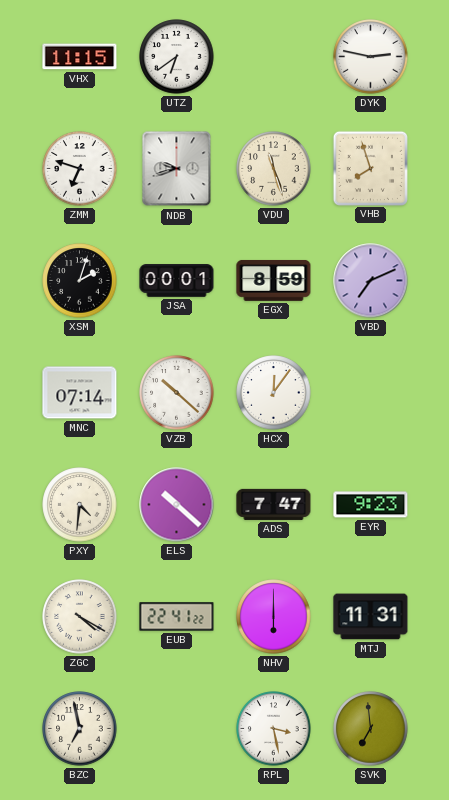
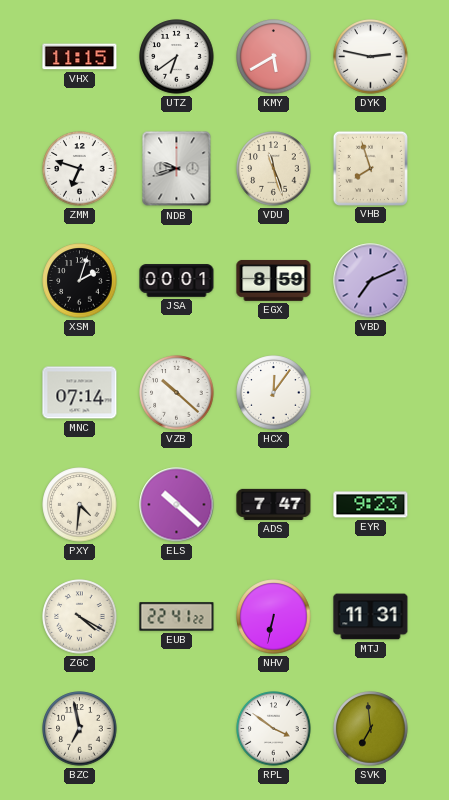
KMY: none -> 5:40
NHV: 6:00 -> 6:32
RPL: 3:28 -> 3:51
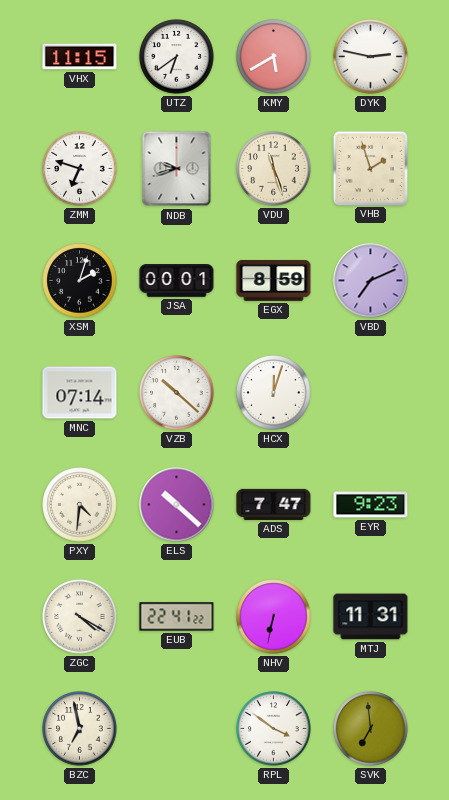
VHB: 7:57 -> 1:57
HCX: 12:06 -> 12:03
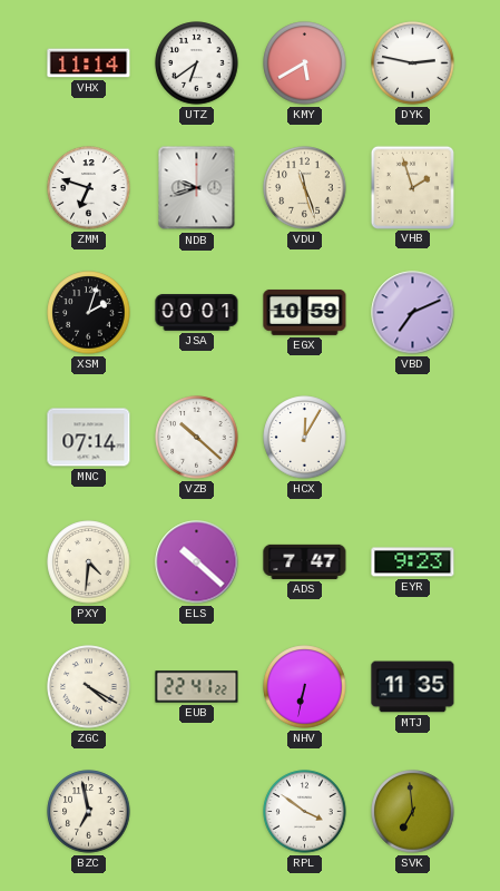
VHX: 11:15 -> 11:14
EGX: 8:59 -> 10:59
HCX: 12:03 -> 12:05
MTJ: 11:31 -> 11:35
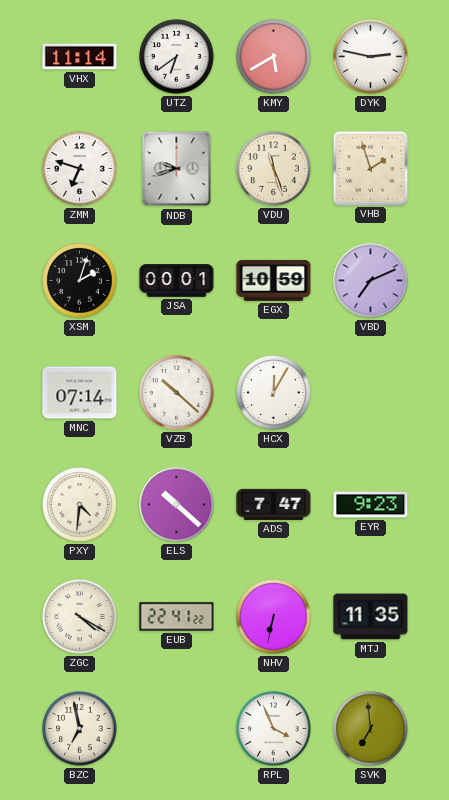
RPL: 3:51 -> 3:56
